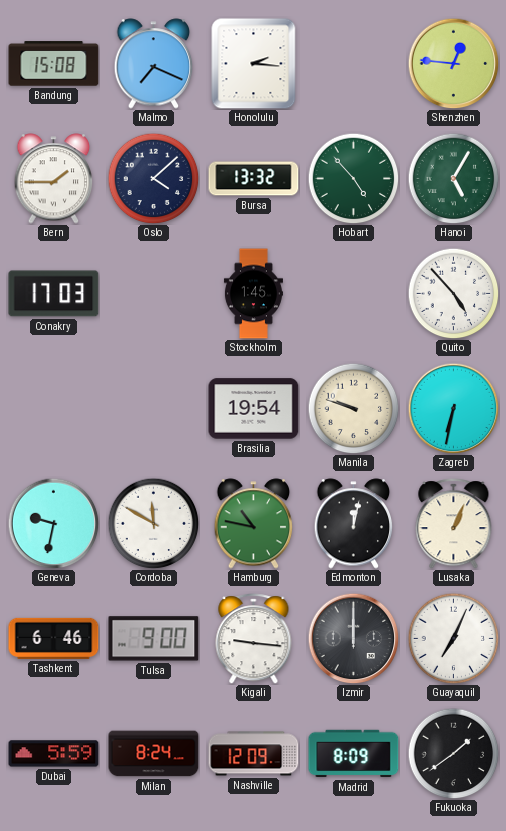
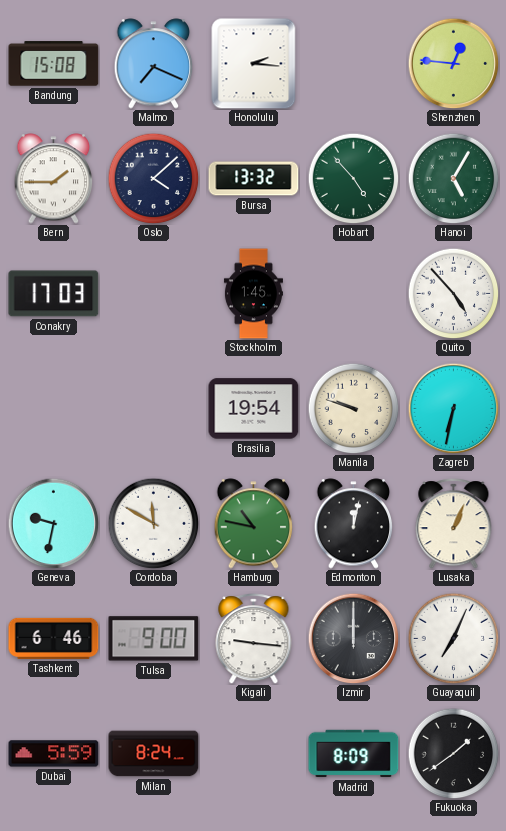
Nashville: 12:09 -> none
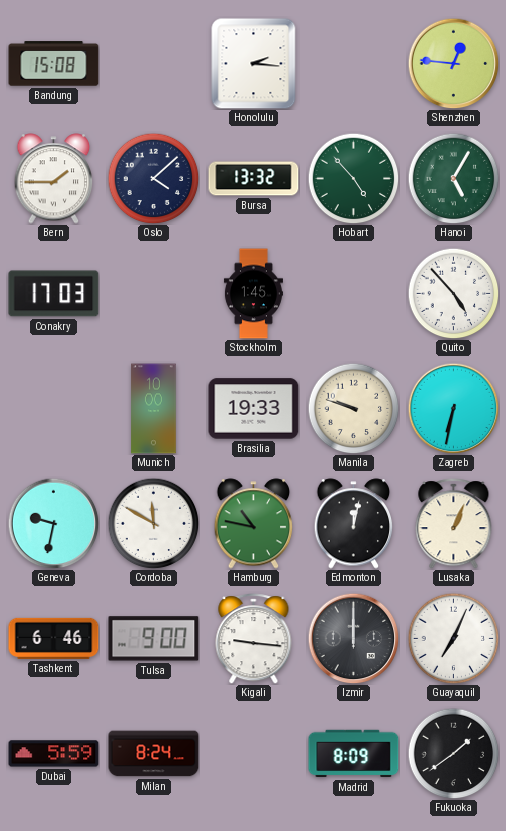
Malmo: 7:19 -> none
Munich: none -> 10:00
Brasilia: 19:54 -> 19:33
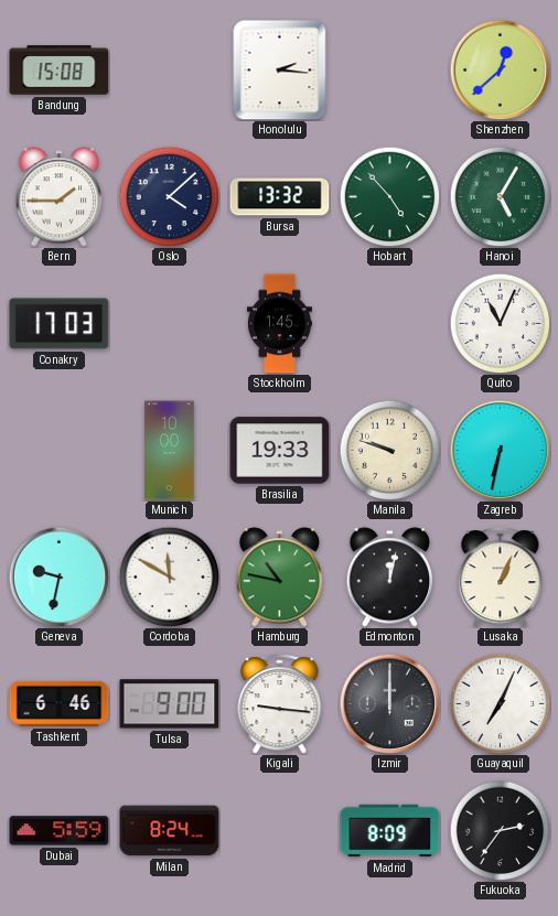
Shenzhen: 12:46 -> 12:38
Quito: 4:53 -> 11:04
Fukuoka: 1:39 -> 2:36
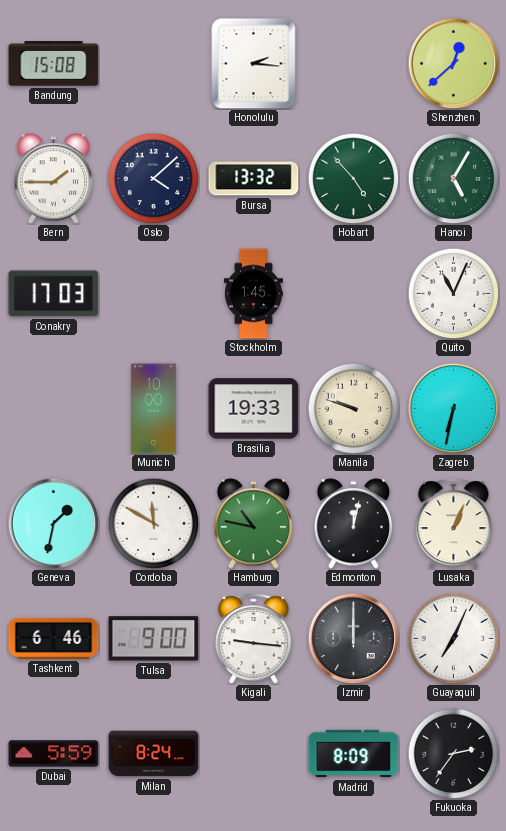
Geneva: 9:32 -> 1:32
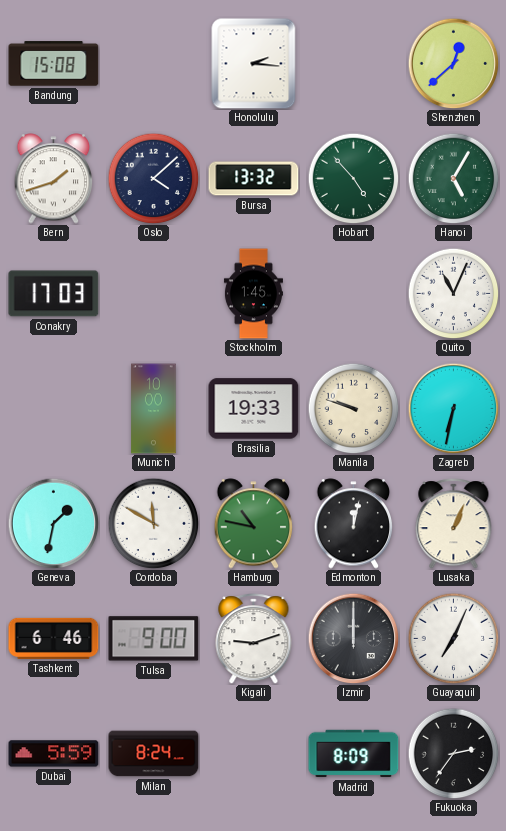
Bern: 1:45 -> 1:42
Kigali: 9:16 -> 9:12
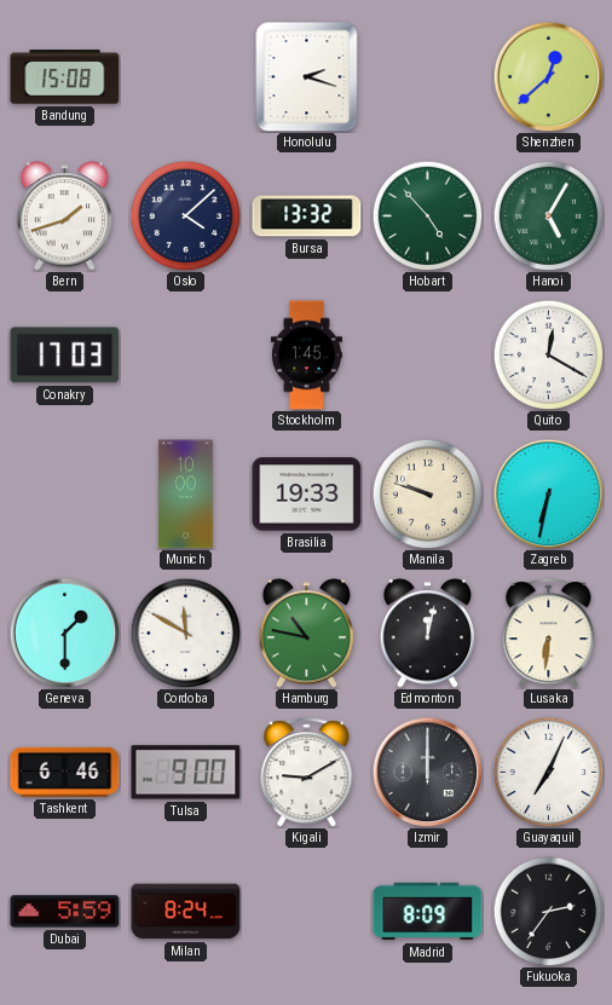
Honolulu: 2:16 -> 2:18
Quito: 11:04 -> 12:20
Geneva: 1:32 -> 1:30
Lusaka: 1:04 -> 6:31
Kigali: 9:12 -> 9:10
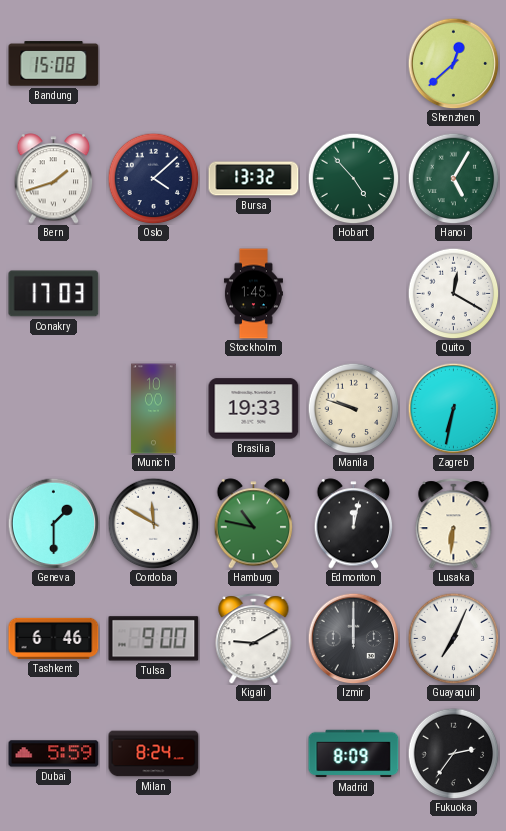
Honolulu: 2:18 -> none
